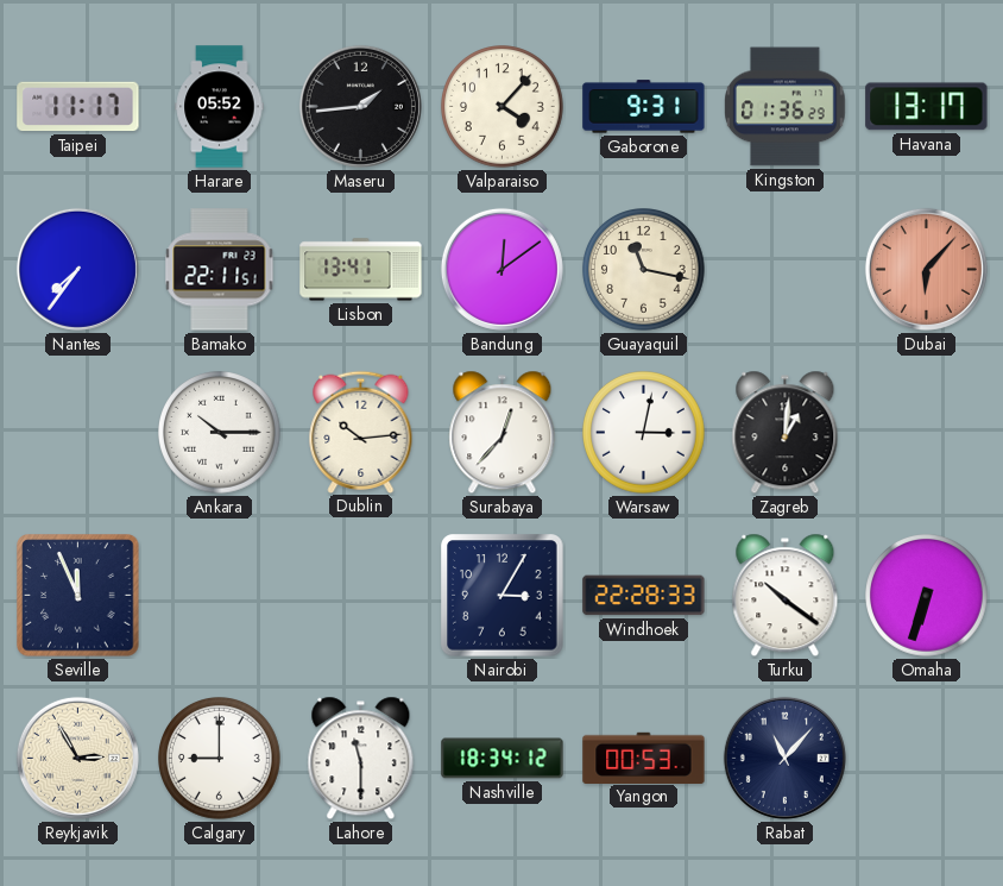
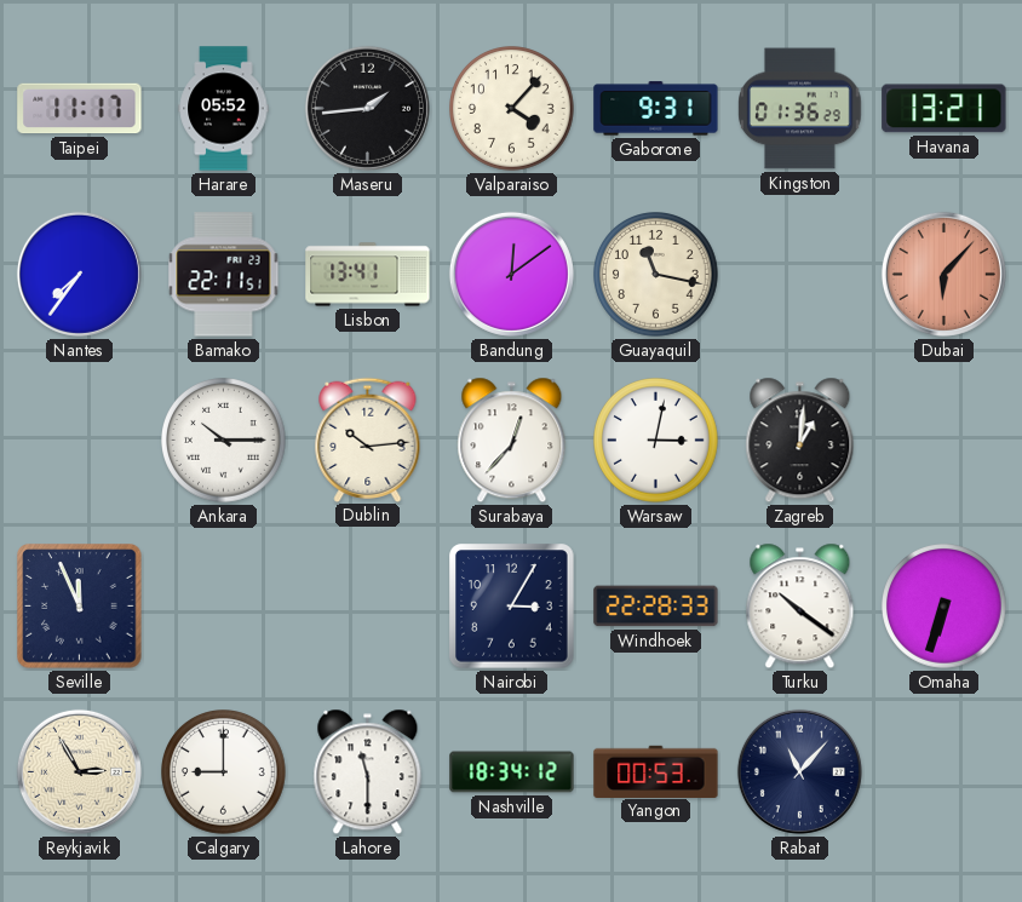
Havana: 13:17 -> 13:21
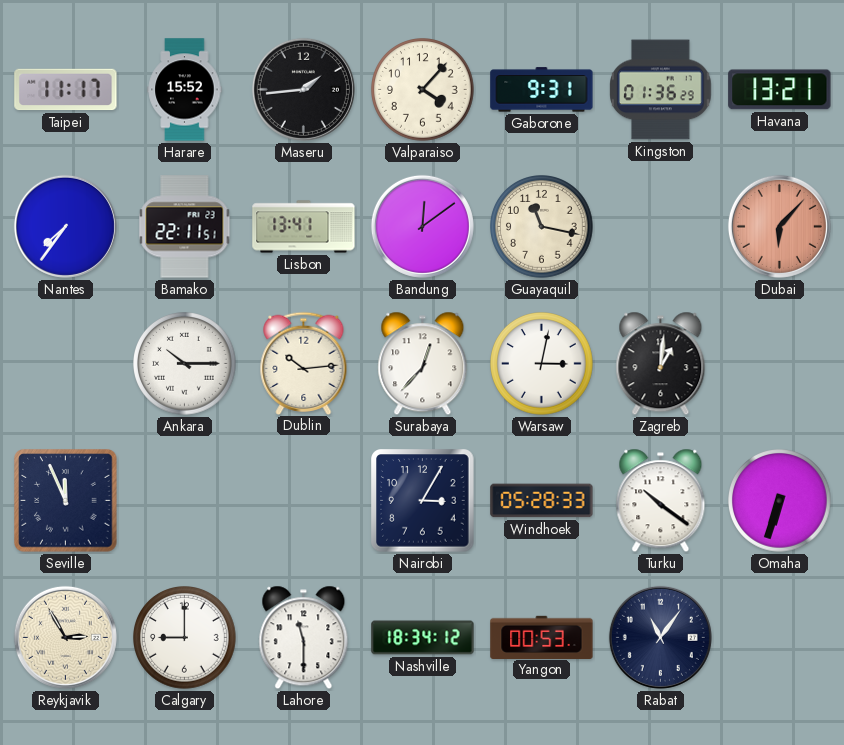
Harare: 05:52 -> 15:52
Windhoek: 22:28 -> 05:28
Rabat: 11:07 -> 11:06
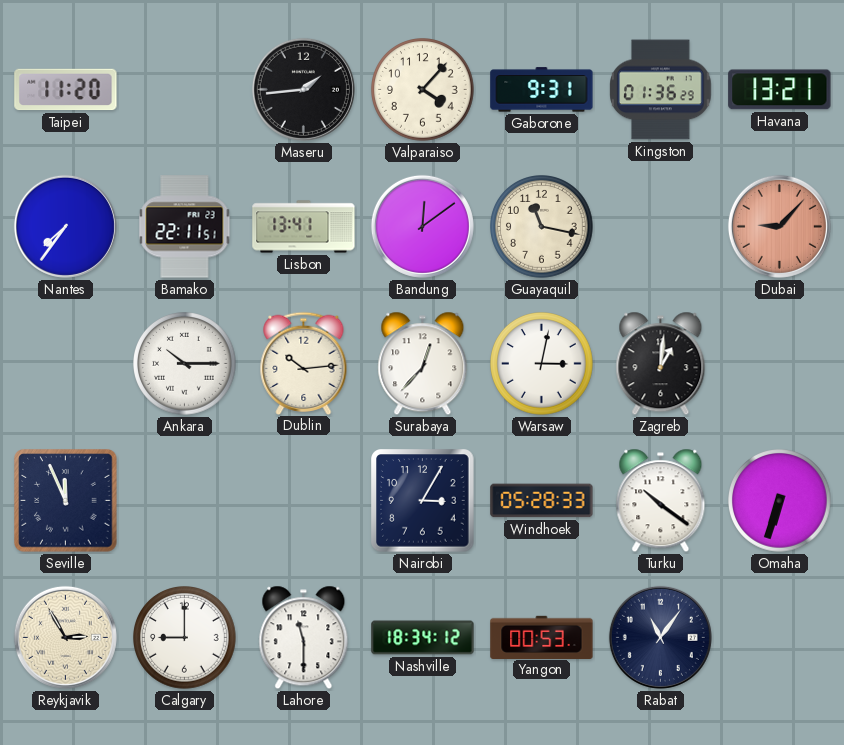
Taipei: 11:17 -> 11:20
Harare: 15:52 -> none
Dubai: 6:07 -> 9:07
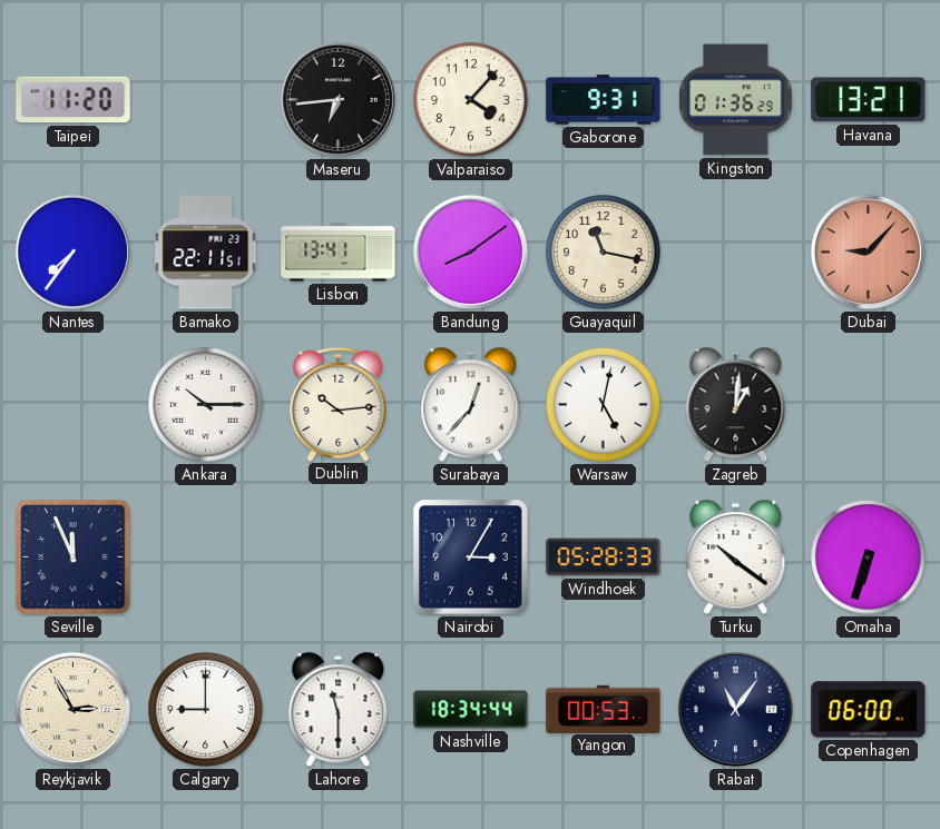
Maseru: 1:44 -> 6:44
Bandung: 12:09 -> 8:09
Warsaw: 3:02 -> 5:02
Nashville: 18:34:12 -> 18:34:44
Copenhagen: none -> 06:00
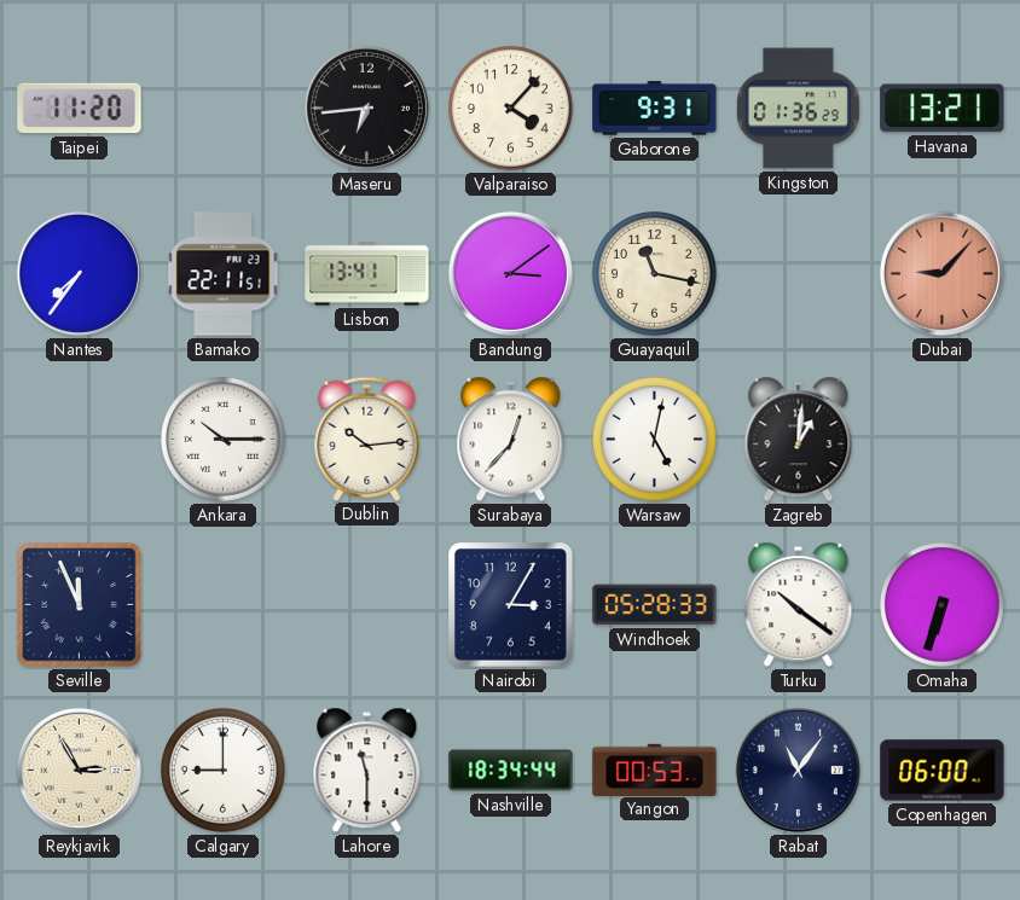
Bandung: 8:09 -> 3:09
